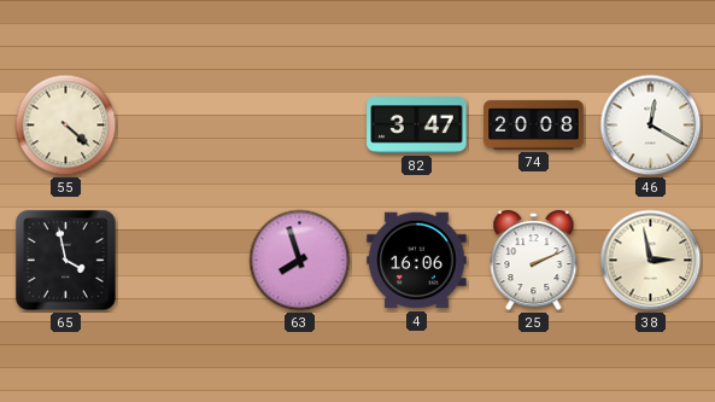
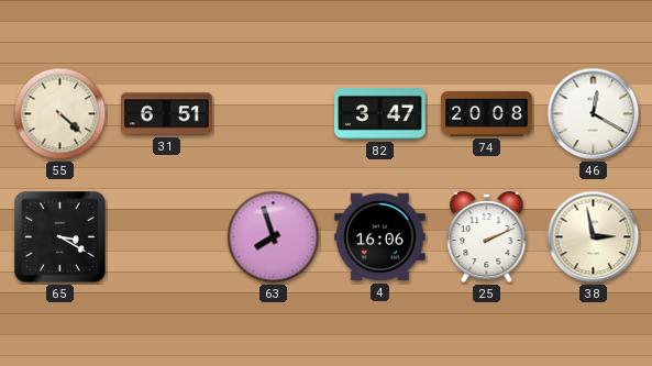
31: none -> 6:51
65: 3:58 -> 3:20
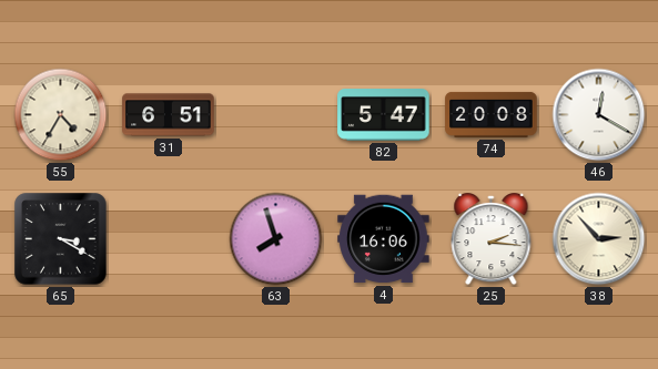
55: 4:22 -> 4:35
82: 3:47 -> 5:47
25: 2:11 -> 2:16
38: 2:58 -> 2:53
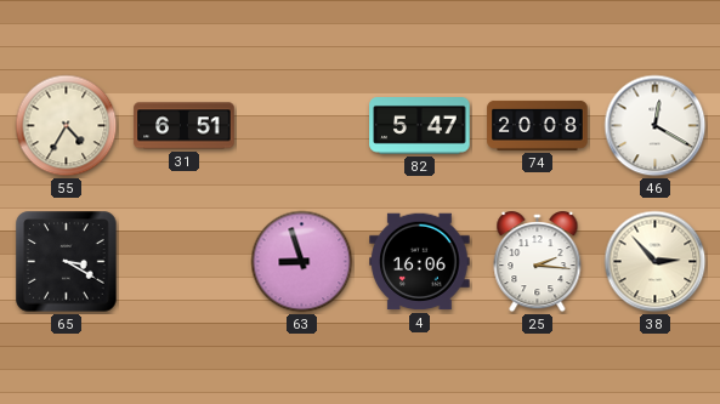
63: 7:57 -> 8:57
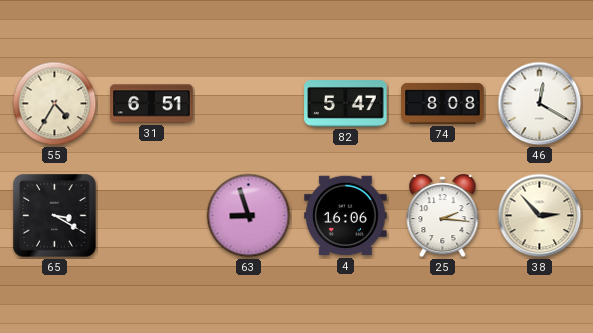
74: 20:08 -> 8:08
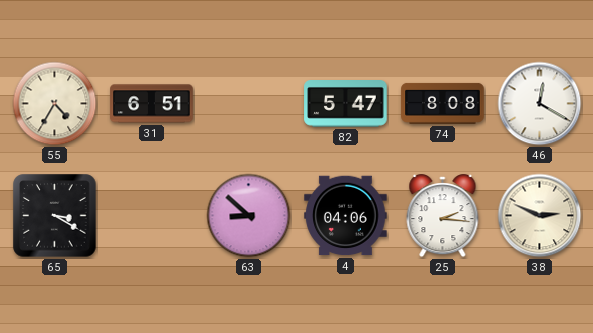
63: 8:57 -> 8:52
4: 16:06 -> 04:06
38: 2:53 -> 2:49
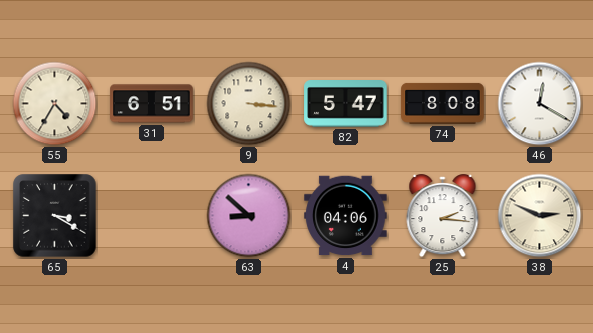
9: none -> 3:16
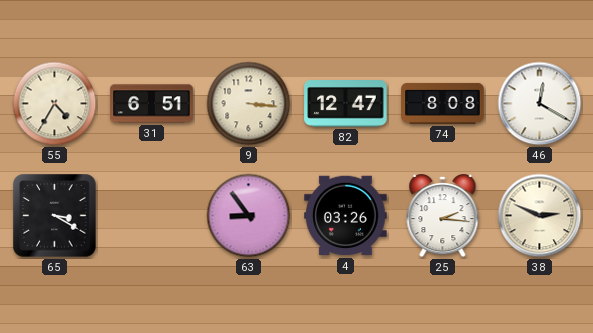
82: 5:47 -> 12:47
63: 8:52 -> 8:54
4: 04:06 -> 03:26
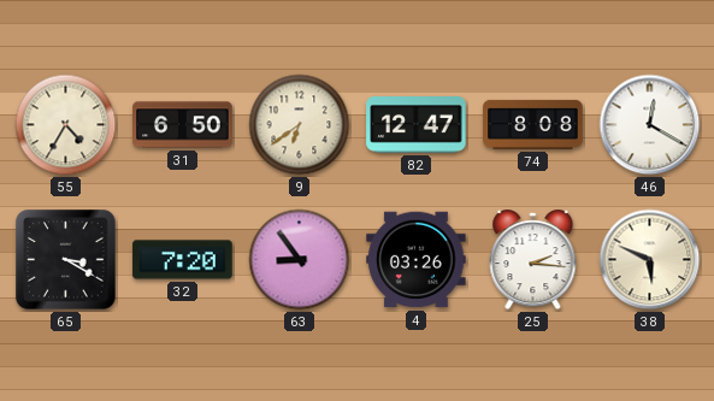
31: 6:51 -> 6:50
9: 3:16 -> 6:39
32: none -> 7:20
38: 2:49 -> 5:49
